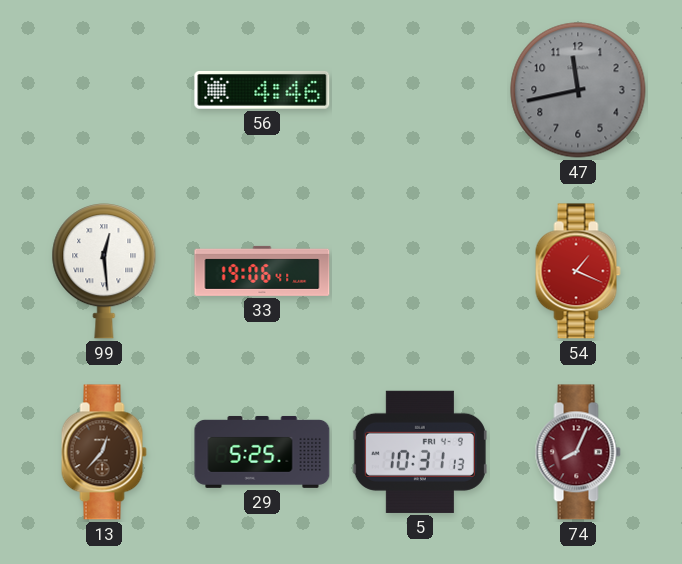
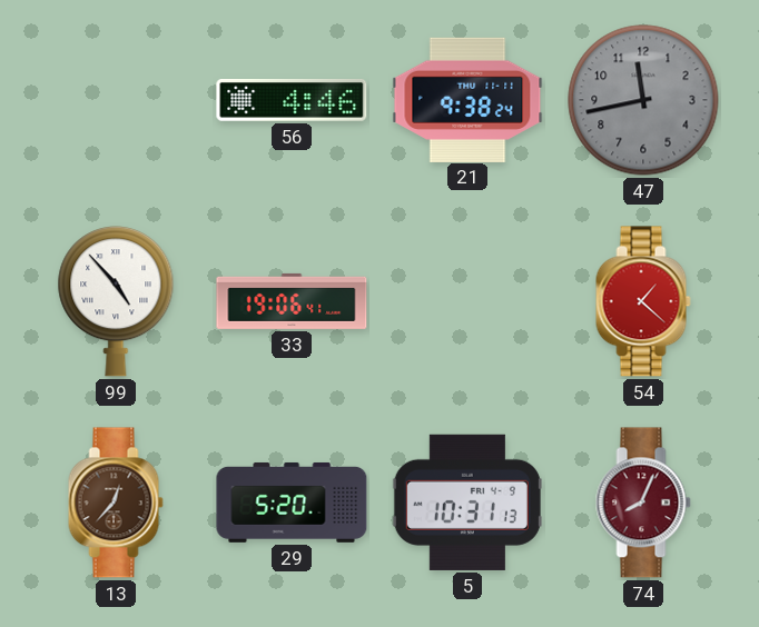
21: none -> 9:38
99: 12:29 -> 4:53
54: 1:19 -> 1:22
29: 5:25 -> 5:20
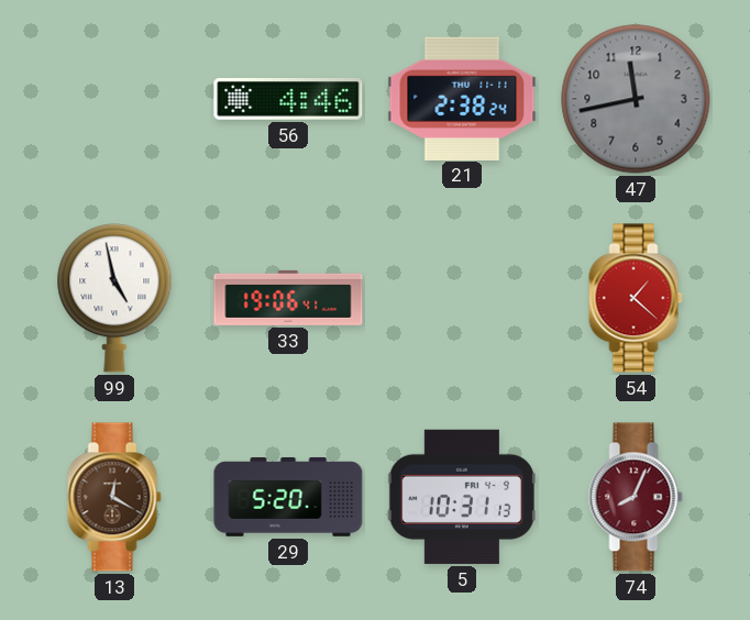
21: 9:38 -> 2:38
99: 4:53 -> 4:58
13: 12:37 -> 12:20
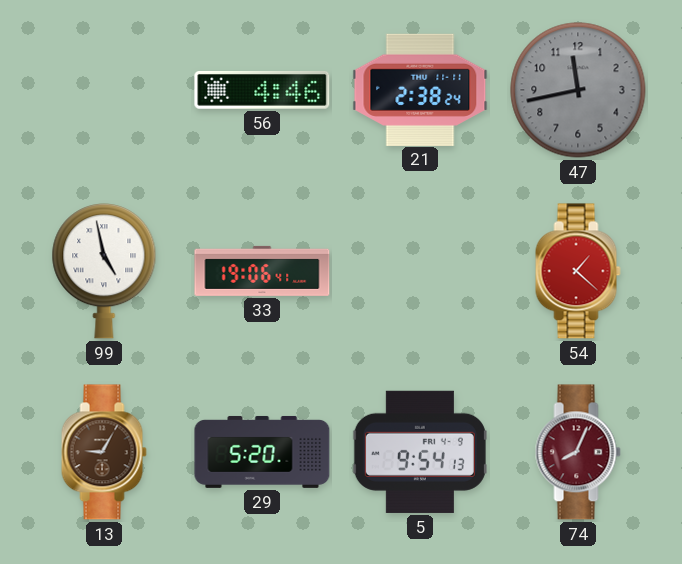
13: 12:20 -> 9:05
5: 10:31 -> 9:54
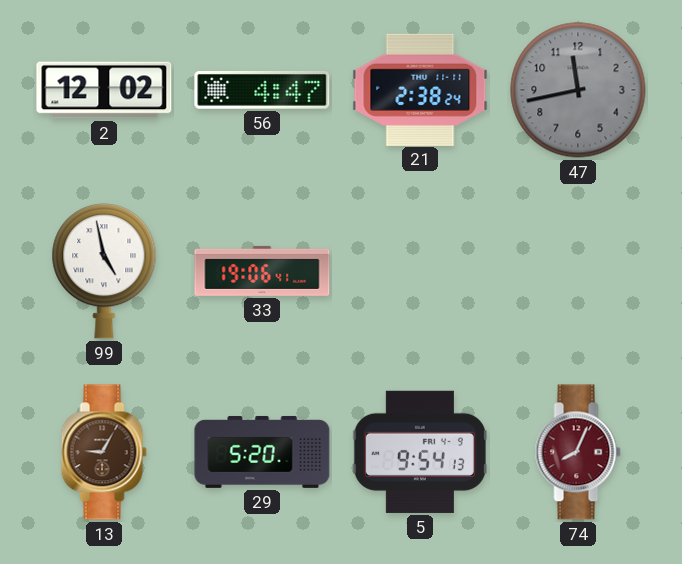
2: none -> 12:02
56: 4:46 -> 4:47
54: 1:22 -> none
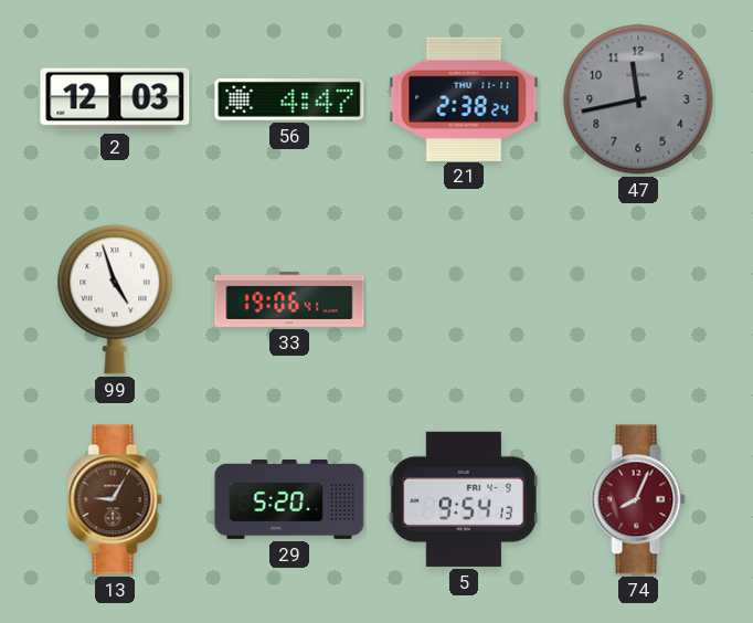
2: 12:02 -> 12:03
99: 4:58 -> 4:57
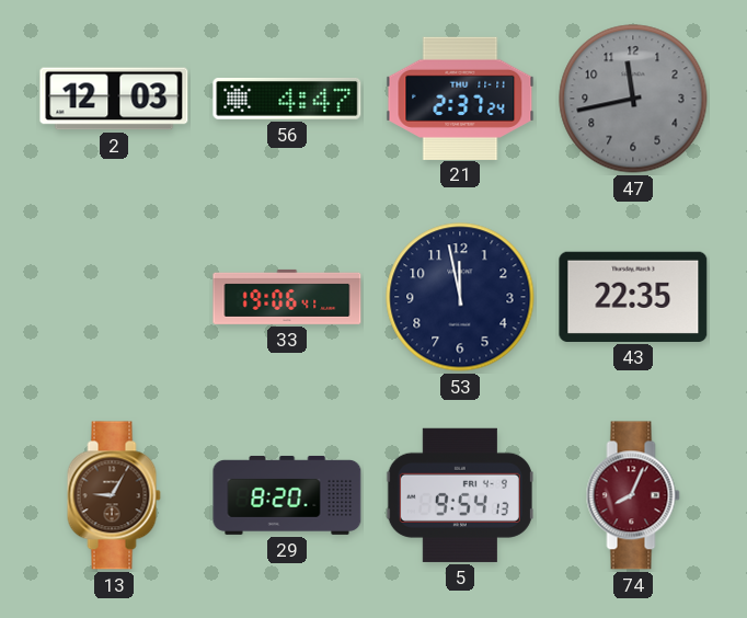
21: 2:38 -> 2:37
99: 4:57 -> none
53: none -> 11:58
43: none -> 22:35
29: 5:20 -> 8:20
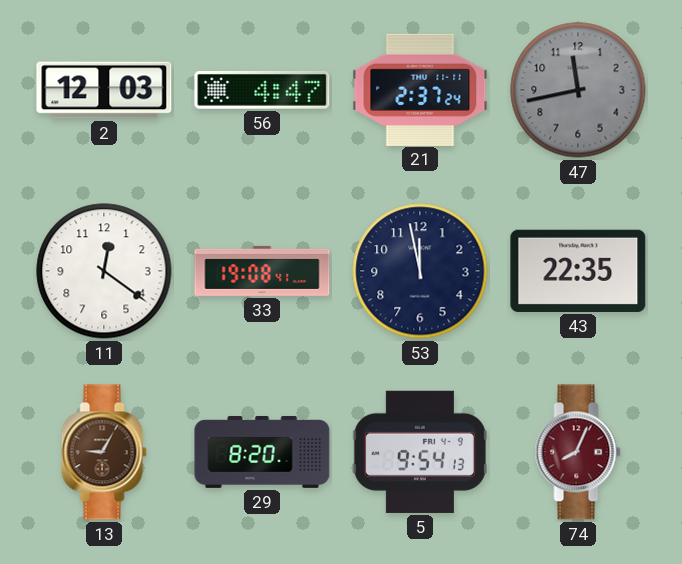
11: none -> 12:21
33: 19:06 -> 19:08
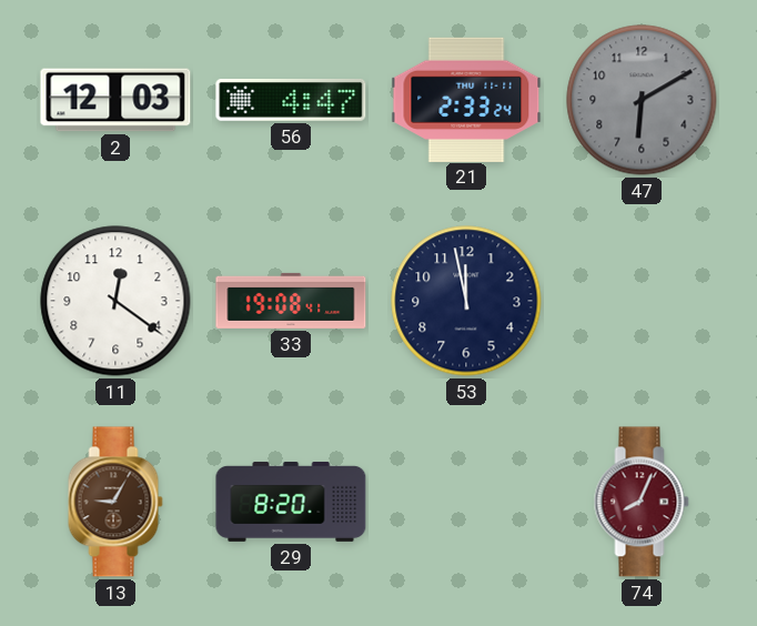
21: 2:37 -> 2:33
47: 11:43 -> 6:10
43: 22:35 -> none
5: 9:54 -> none
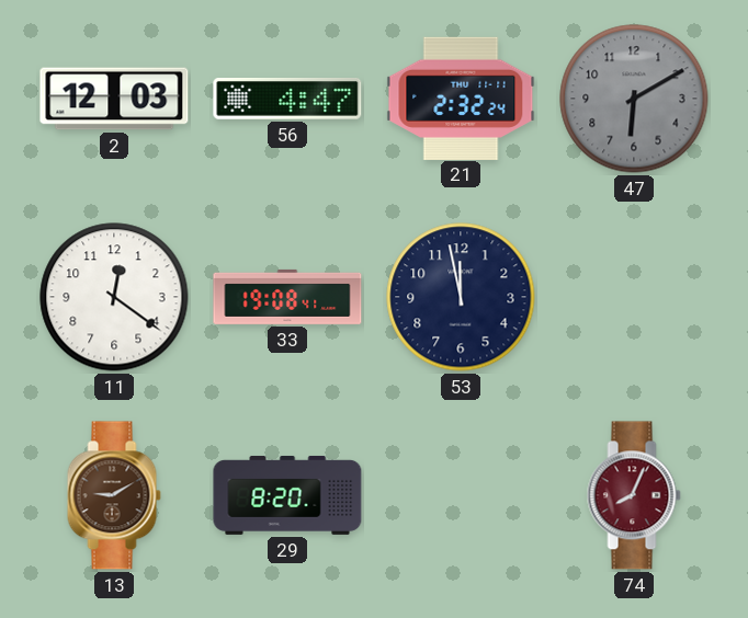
21: 2:33 -> 2:32
13: 9:05 -> 9:10
